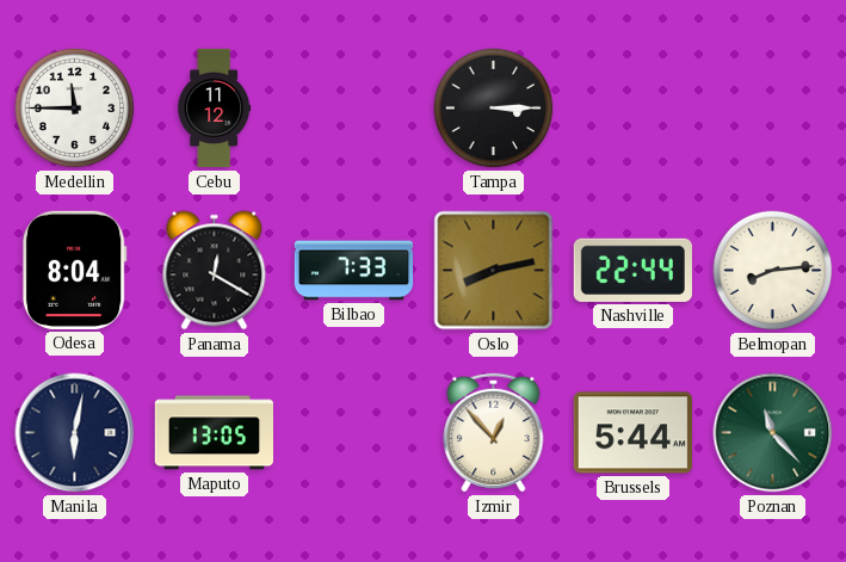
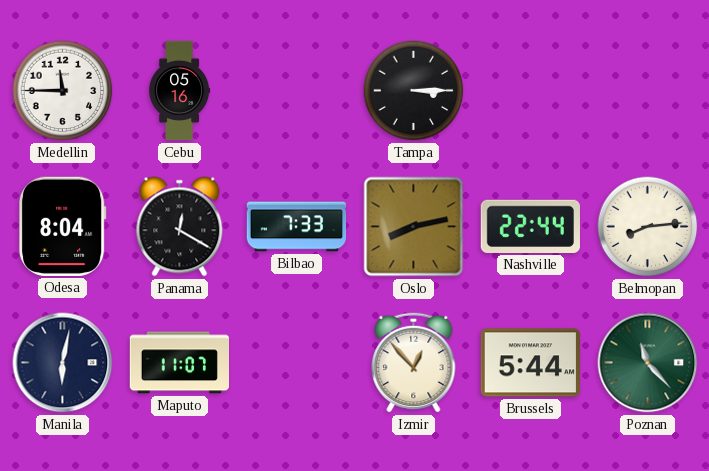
Cebu: 11:12 -> 05:16
Maputo: 13:05 -> 11:07
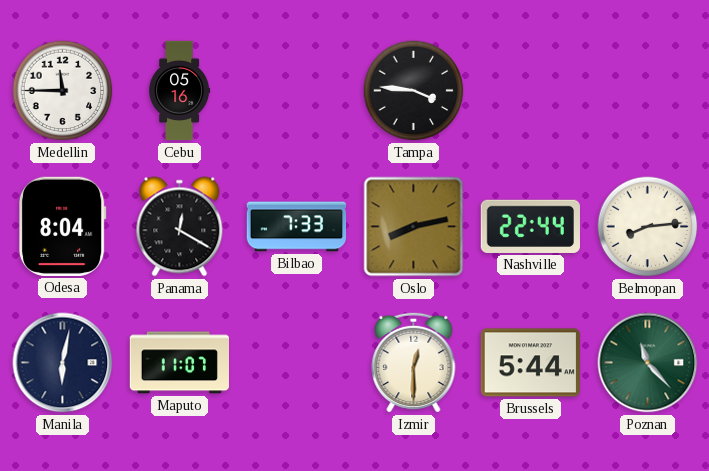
Tampa: 3:15 -> 3:46
Izmir: 12:53 -> 12:30
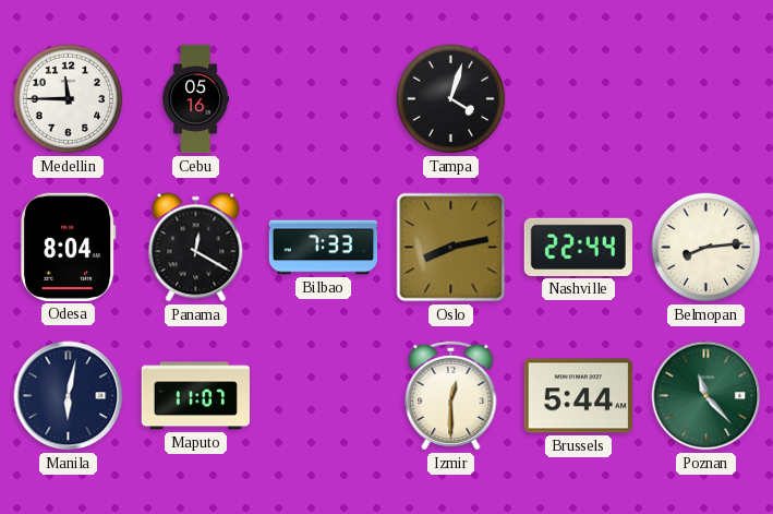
Tampa: 3:46 -> 4:03
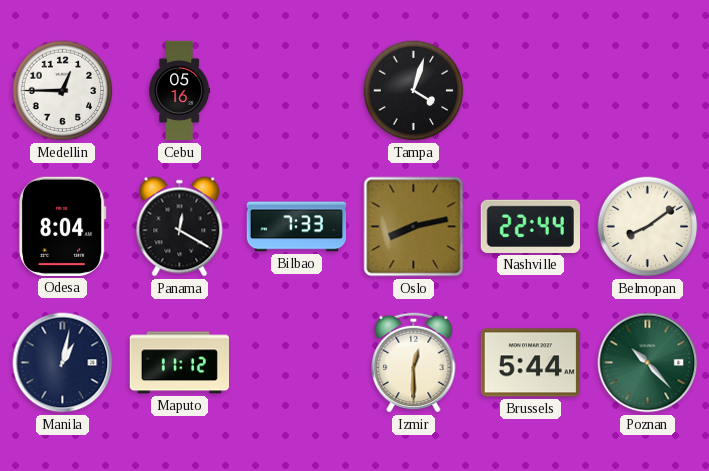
Medellin: 11:45 -> 12:45
Belmopan: 8:14 -> 8:09
Manila: 6:02 -> 1:02
Maputo: 11:07 -> 11:12
Poznan: 11:23 -> 10:23
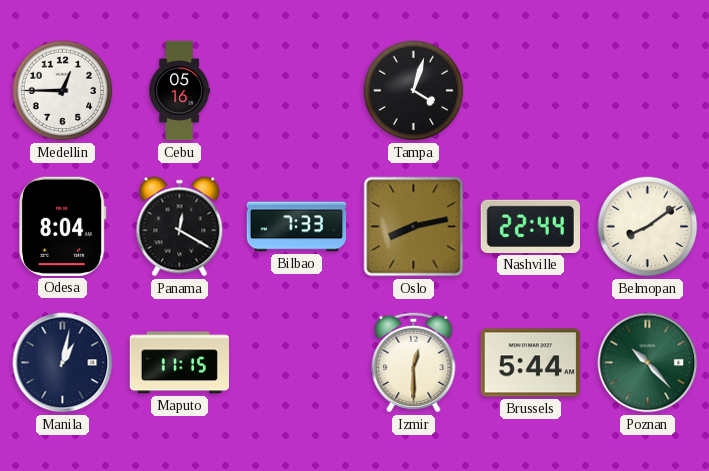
Maputo: 11:12 -> 11:15
